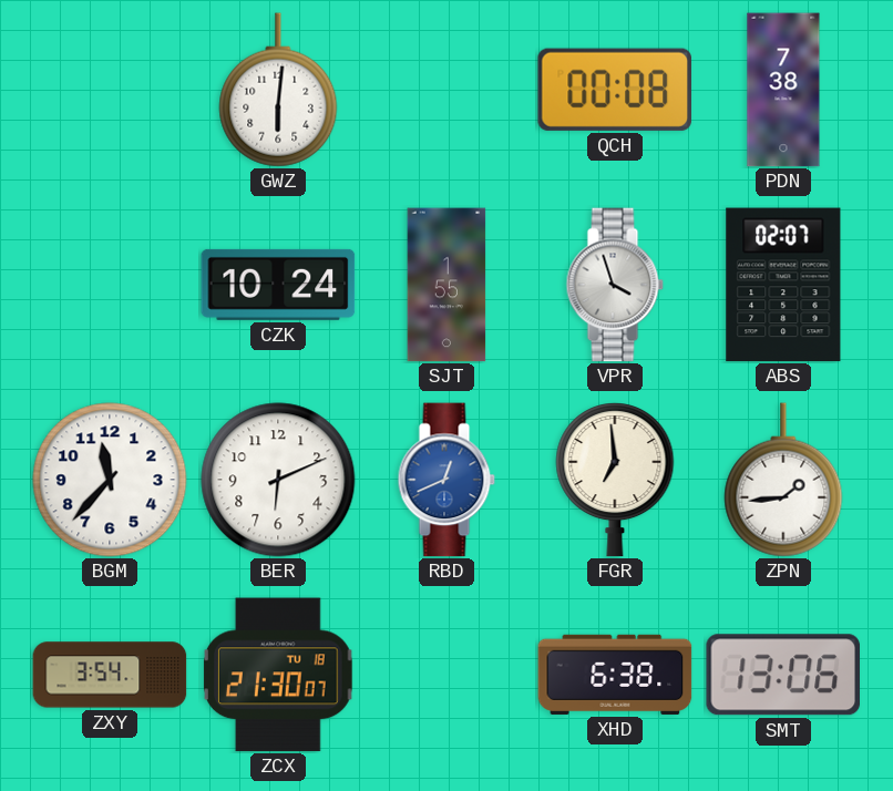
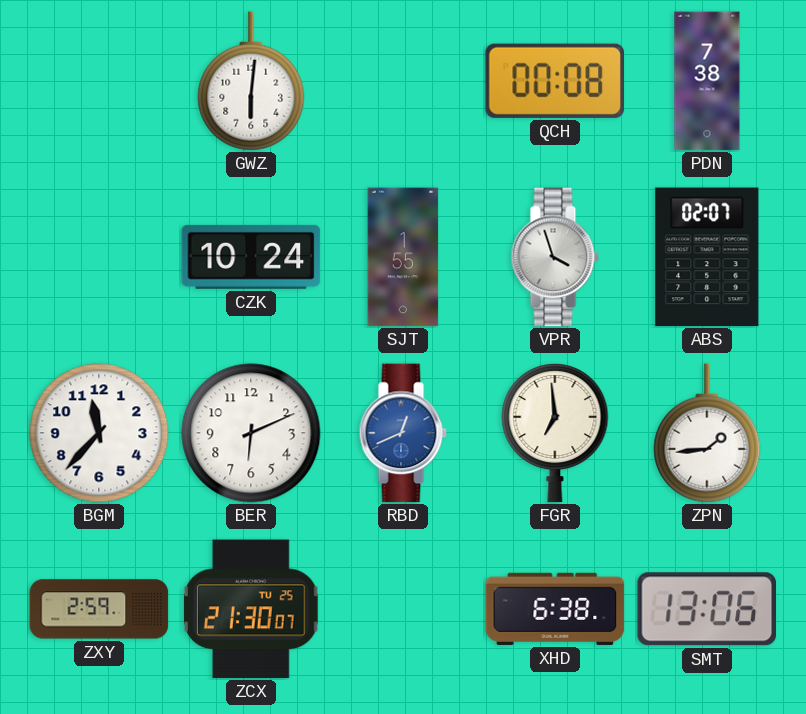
ZXY: 3:54 -> 2:59
ZCX date: TU 18 -> TU 25
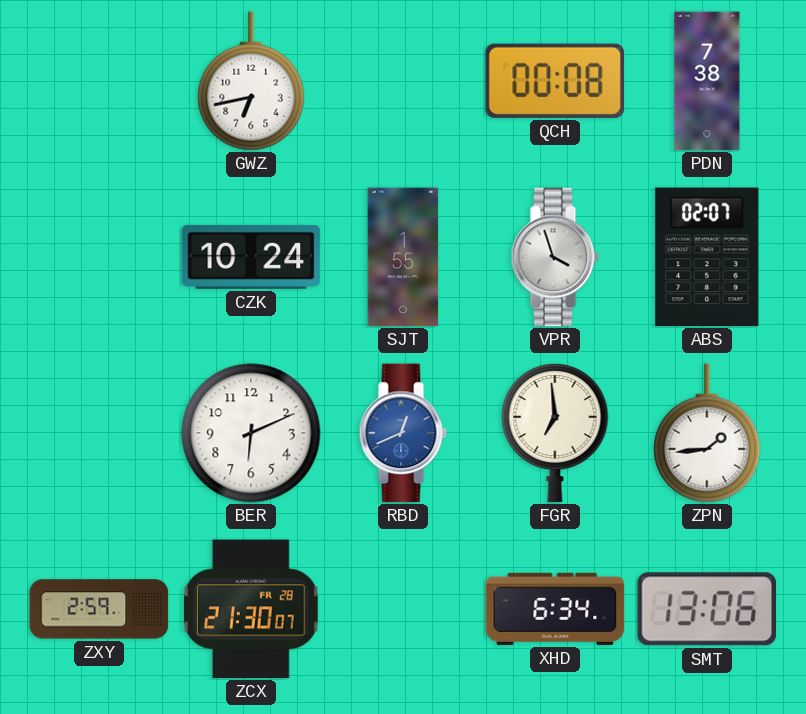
GWZ: 6:01 -> 6:43
BGM: 11:37 -> none
ZCX date: TU 25 -> FR 28
XHD: 6:38 -> 6:34
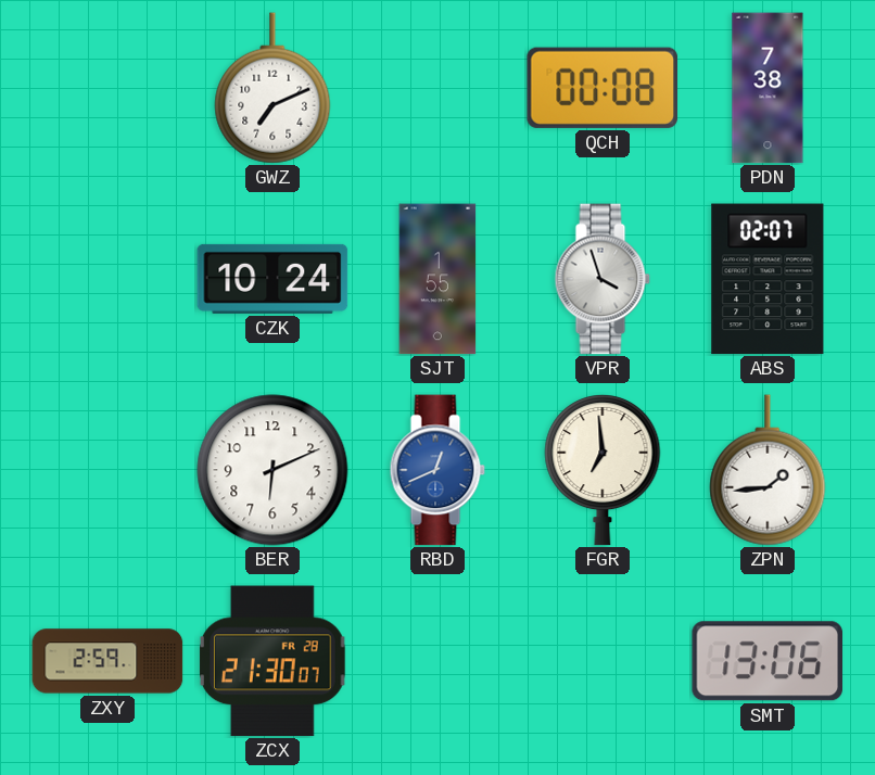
GWZ: 6:43 -> 7:11
XHD: 6:34 -> none
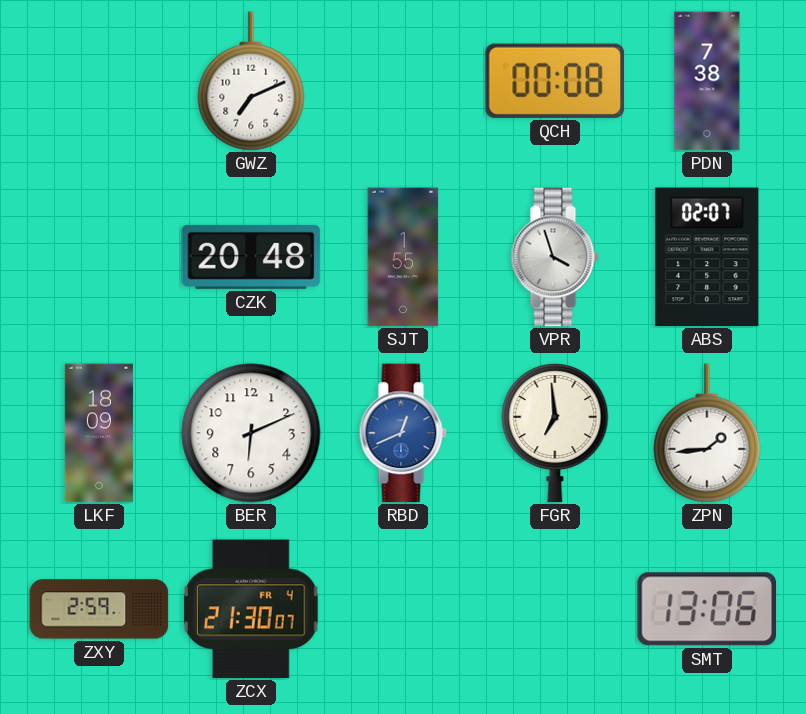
CZK: 10:24 -> 20:48
LKF: none -> 18:09
ZCX date: FR 28 -> FR 4
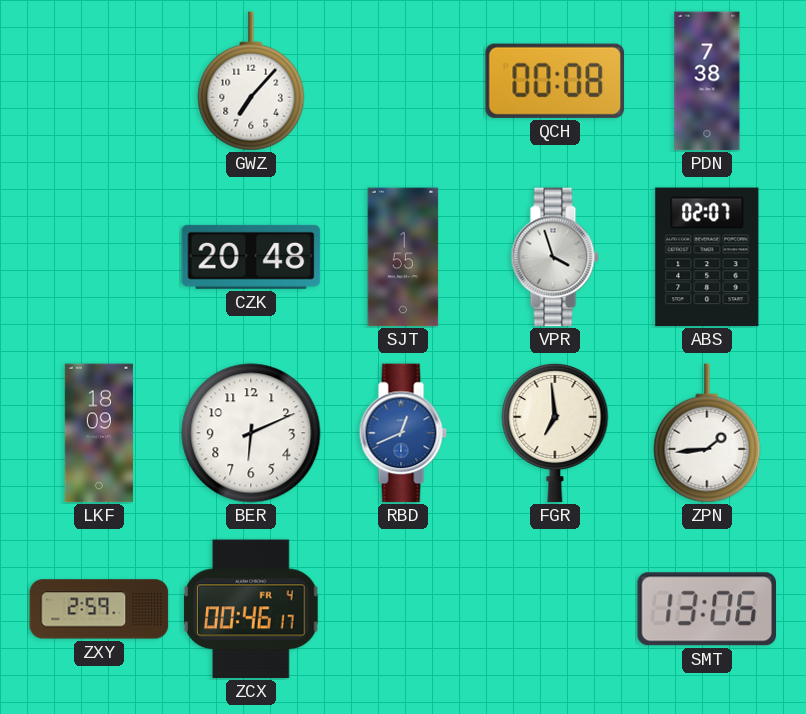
GWZ: 7:11 -> 7:07
ZCX: 21:30 -> 00:46
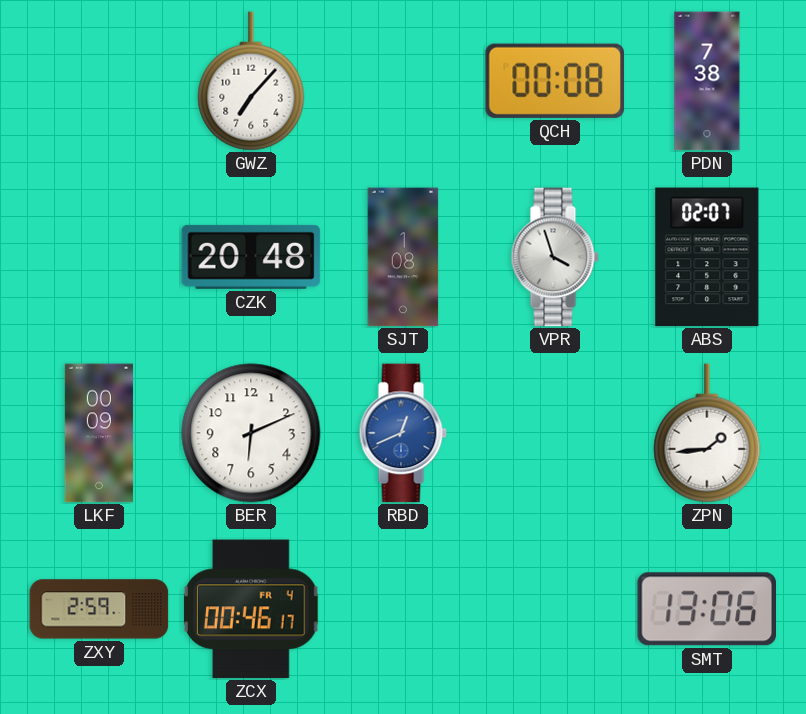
SJT: 1:55 -> 1:08
LKF: 18:09 -> 00:09
FGR: 6:59 -> none
